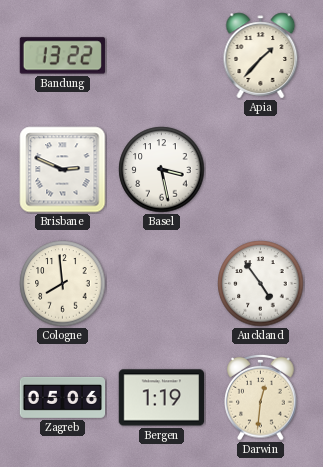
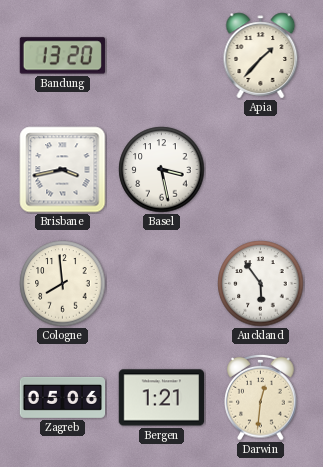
Bandung: 13:22 -> 13:20
Brisbane: 2:49 -> 3:43
Auckland: 4:54 -> 5:54
Bergen: 1:19 -> 1:21
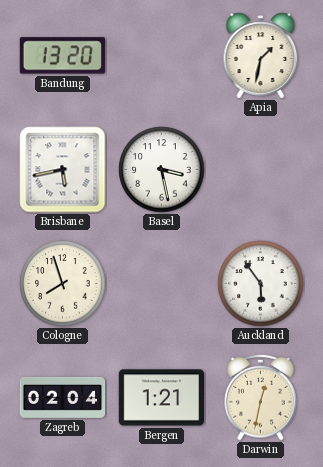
Apia: 1:37 -> 1:32
Brisbane: 3:43 -> 5:43
Cologne: 7:59 -> 7:57
Zagreb: 05:06 -> 02:04
Darwin: 12:31 -> 12:32
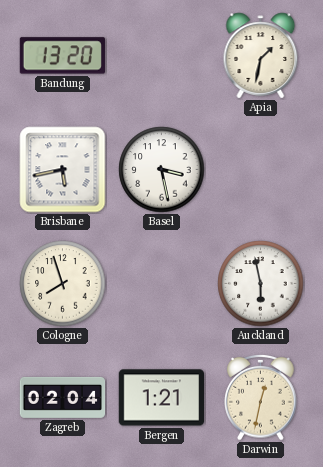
Auckland: 5:54 -> 5:58
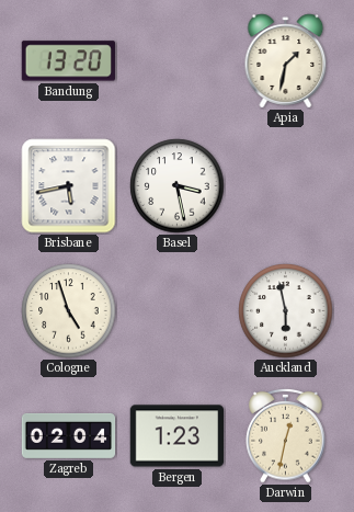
Cologne: 7:57 -> 4:57
Bergen: 1:21 -> 1:23
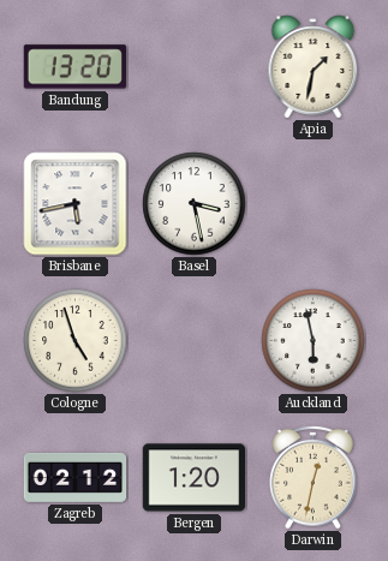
Zagreb: 02:04 -> 02:12
Bergen: 1:23 -> 1:20
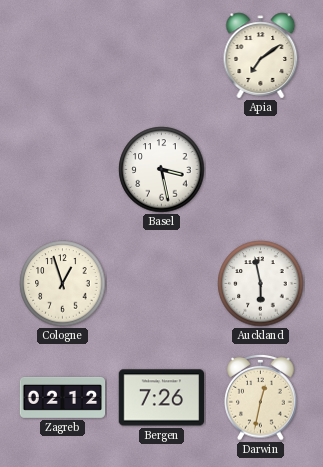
Bandung: 13:20 -> none
Apia: 1:32 -> 7:09
Brisbane: 5:43 -> none
Cologne: 4:57 -> 12:57
Bergen: 1:20 -> 7:26
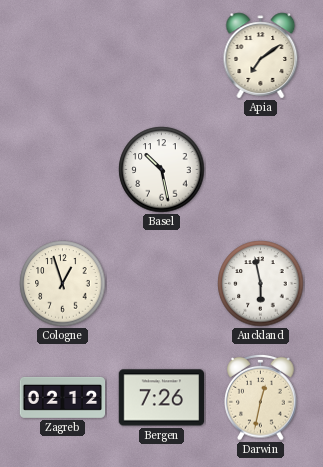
Basel: 3:28 -> 10:28
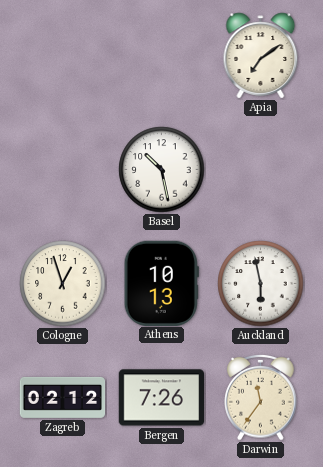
Athens: none -> 10:13
Darwin: 12:32 -> 11:36
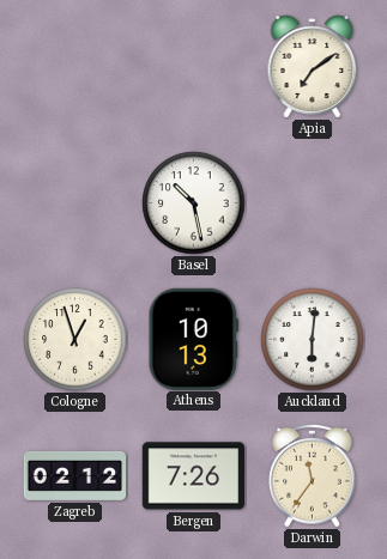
Auckland: 5:58 -> 6:01
